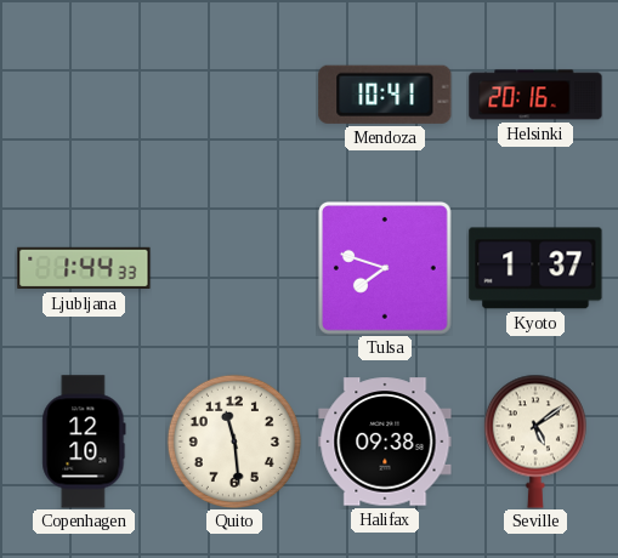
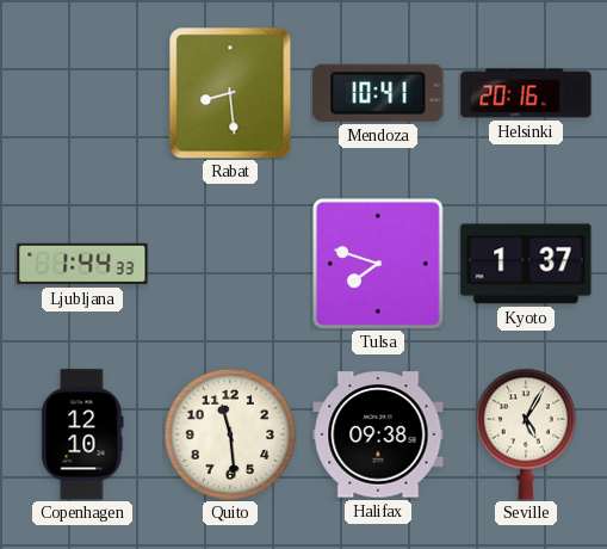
Rabat: none -> 8:29
Seville: 5:09 -> 5:05
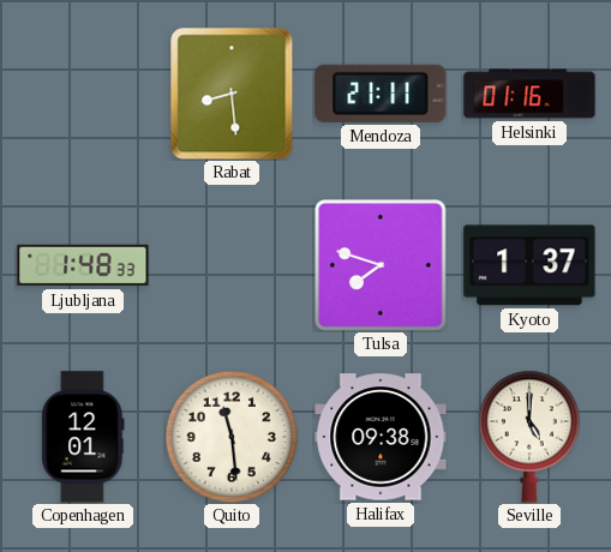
Mendoza: 10:41 -> 21:11
Helsinki: 20:16 -> 01:16
Ljubljana: 1:44 -> 1:48
Copenhagen: 12:10 -> 12:01
Seville: 5:05 -> 5:00
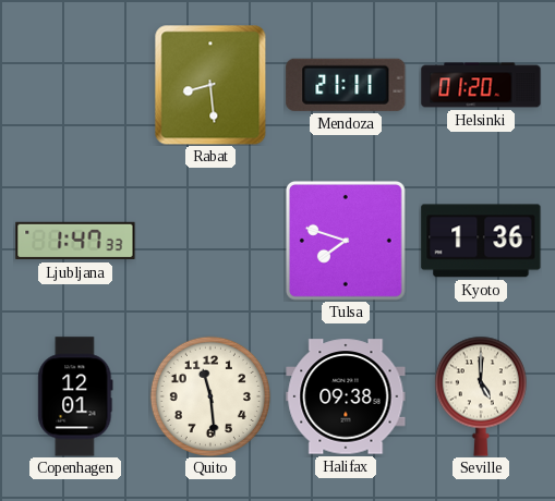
Helsinki: 01:16 -> 01:20
Ljubljana: 1:48 -> 1:47
Kyoto: 1:37 -> 1:36
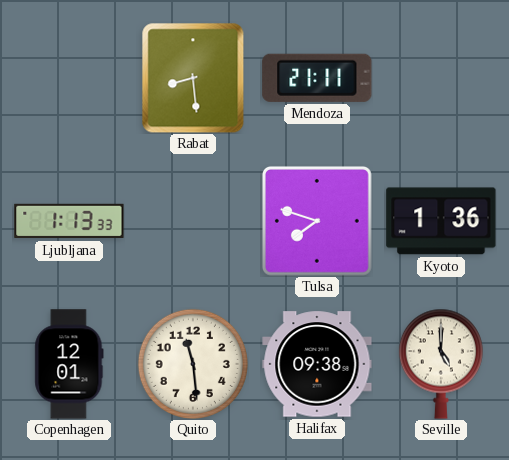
Helsinki: 01:20 -> none
Ljubljana: 1:47 -> 1:13
